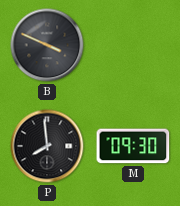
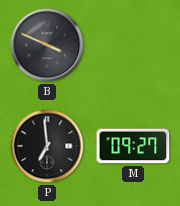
P: 7:59 -> 6:59
M: 09:30 -> 09:27
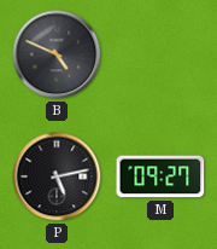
B: 3:49 -> 4:49
P: 6:59 -> 5:13
